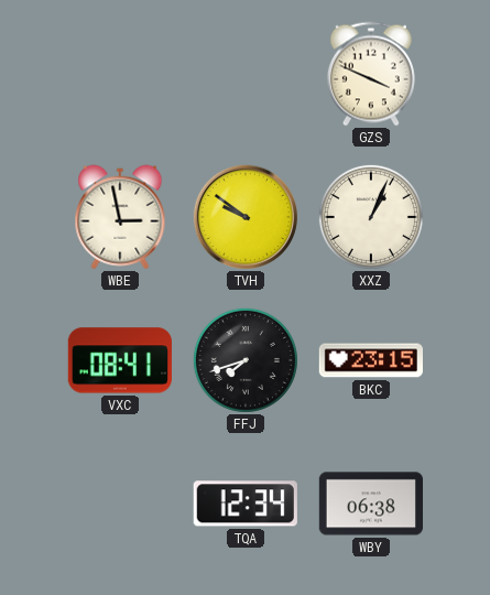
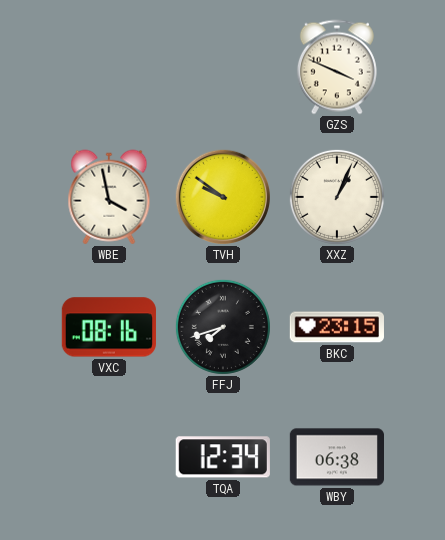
WBE: 2:58 -> 3:58
VXC: 08:41 -> 08:16
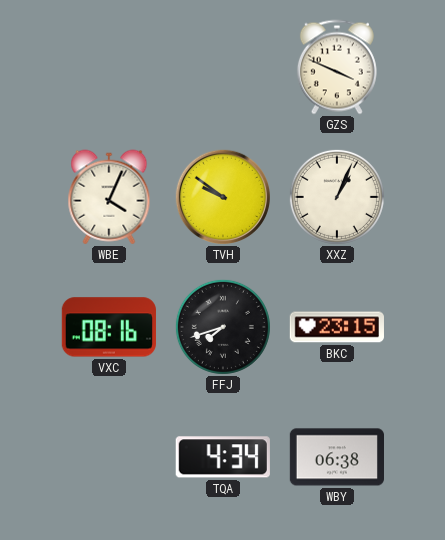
WBE: 3:58 -> 4:04
TQA: 12:34 -> 4:34
